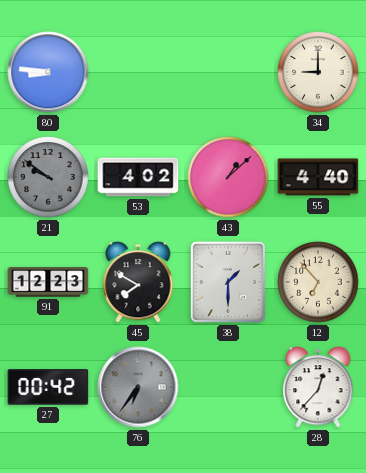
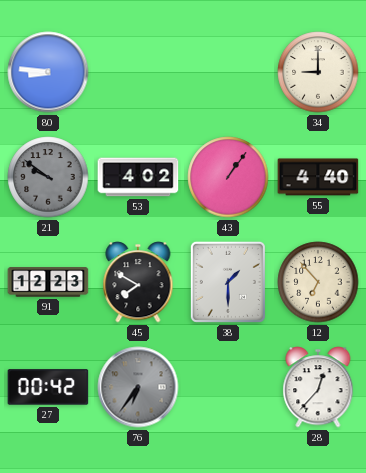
43: 1:08 -> 1:06
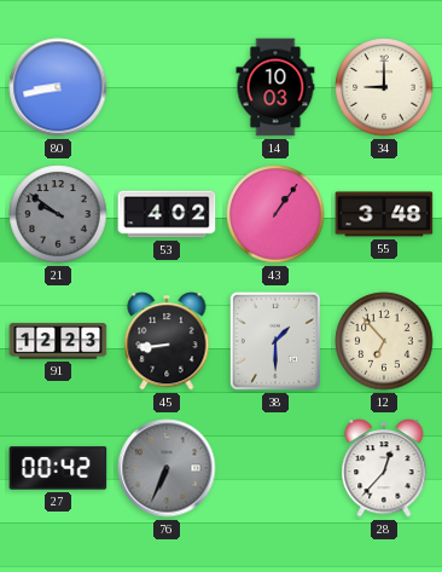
80: 8:46 -> 8:43
14: none -> 10:03
55: 4:40 -> 3:48
45: 7:50 -> 8:44
76: 6:36 -> 6:34
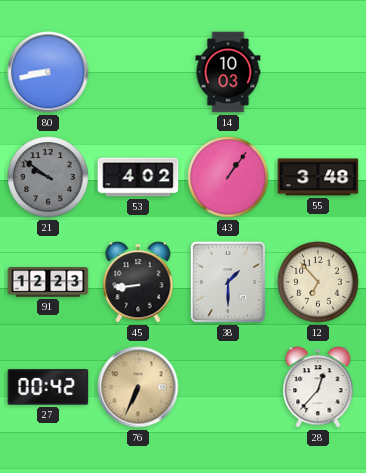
34: 9:00 -> none
76 dial: grey -> champagne
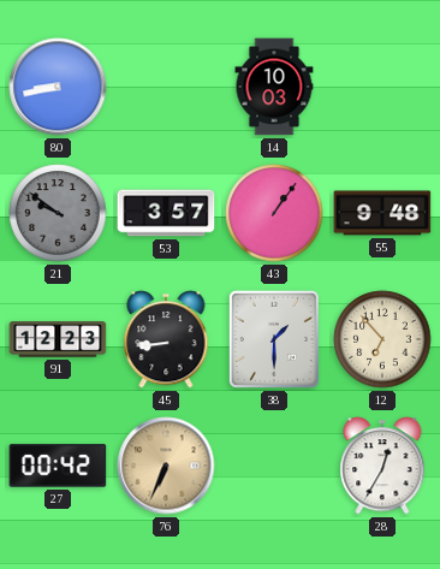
53: 4:02 -> 3:57
55: 3:48 -> 9:48
28: 12:37 -> 12:35
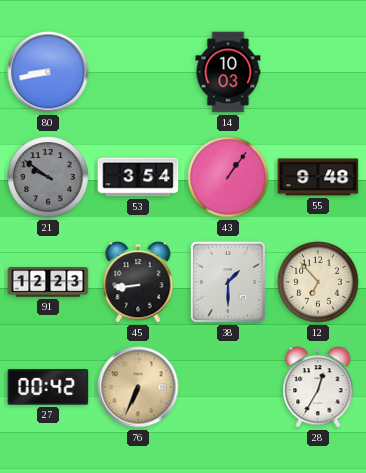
53: 3:57 -> 3:54
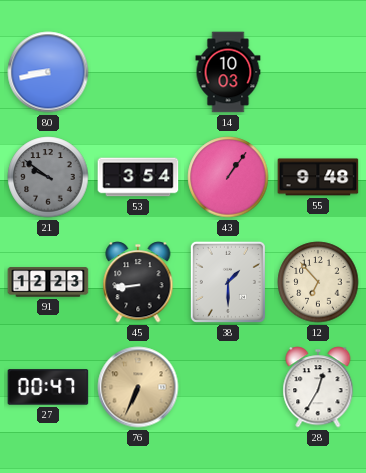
27: 00:42 -> 00:47
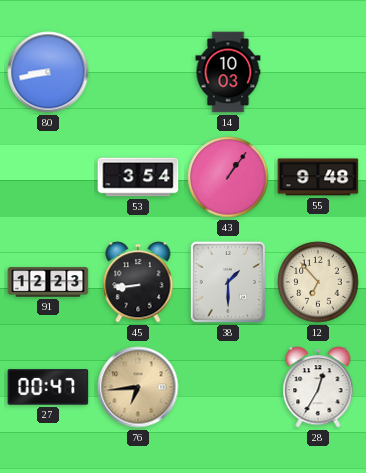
21: 9:51 -> none
76: 6:34 -> 6:44
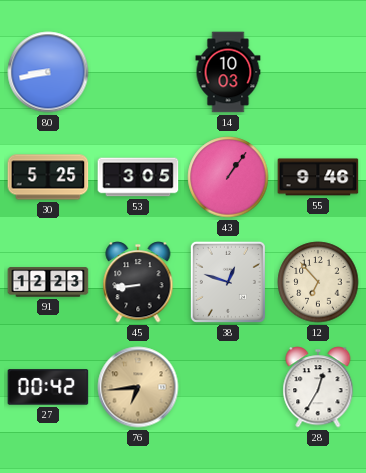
30: none -> 5:25
53: 3:54 -> 3:05
55: 9:48 -> 9:46
38: 1:30 -> 12:48
27: 00:47 -> 00:42
